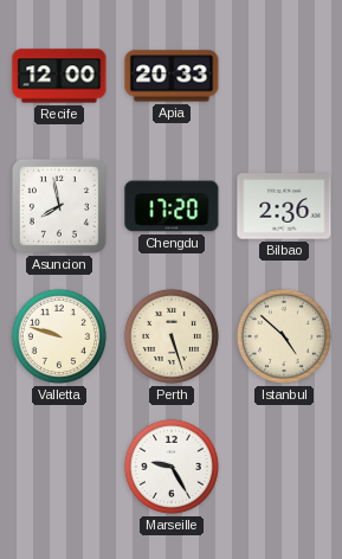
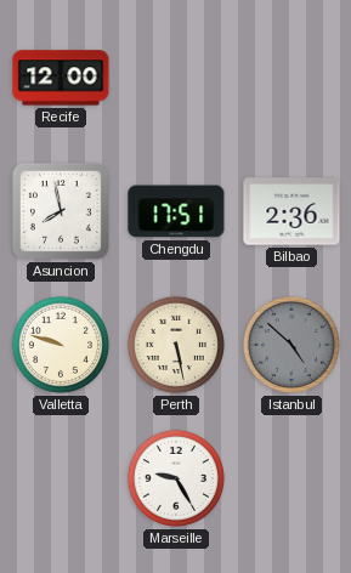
Apia: 20:33 -> none
Chengdu: 17:20 -> 17:51
Perth: 5:27 -> 5:28
Istanbul dial: cream -> grey
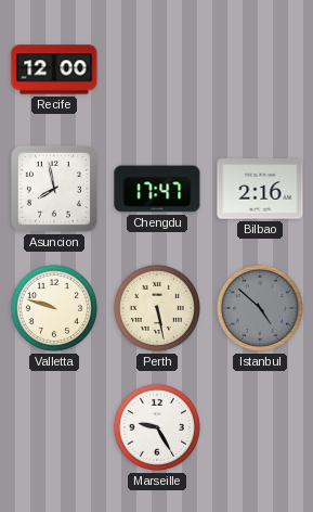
Chengdu: 17:51 -> 17:47
Bilbao: 2:36 -> 2:16
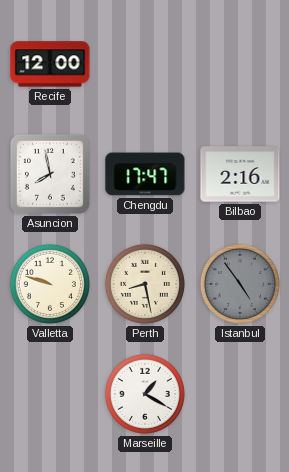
Perth: 5:28 -> 8:28
Istanbul: 4:52 -> 4:54
Marseille: 9:25 -> 1:20
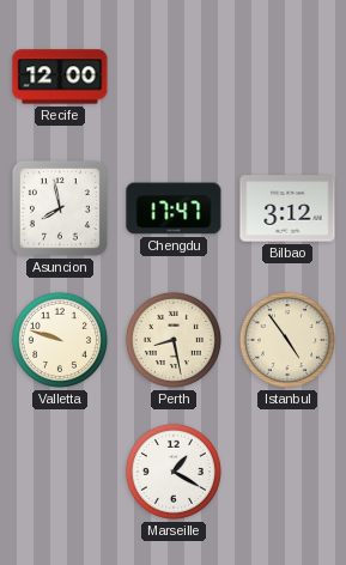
Bilbao: 2:16 -> 3:12
Istanbul dial: grey -> cream
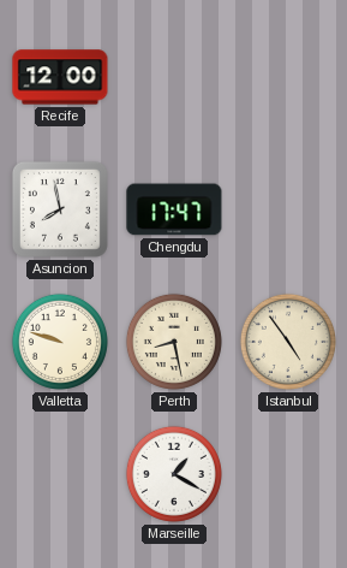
Bilbao: 3:12 -> none
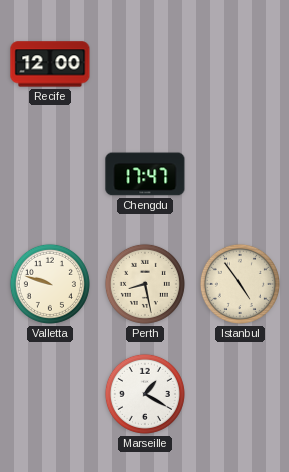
Asuncion: 7:58 -> none
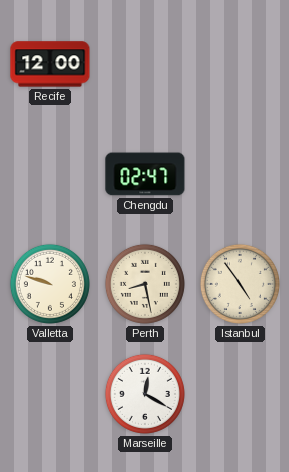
Chengdu: 17:47 -> 02:47
Marseille: 1:20 -> 12:20
